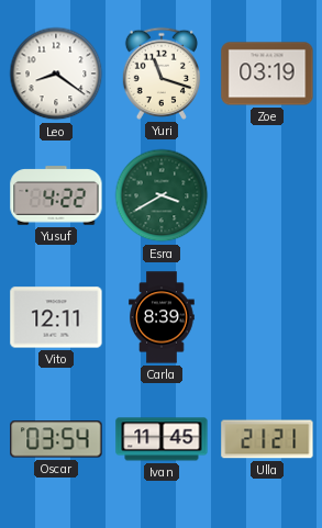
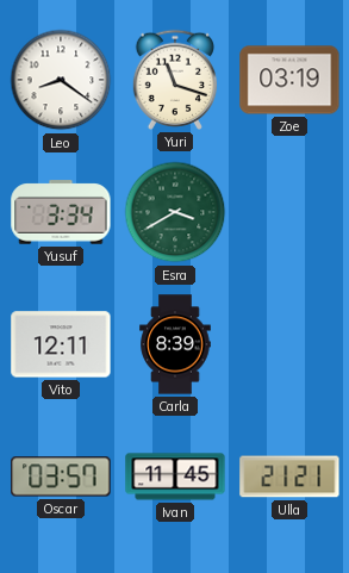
Yusuf: 4:22 -> 3:34
Oscar: 03:54 -> 03:57
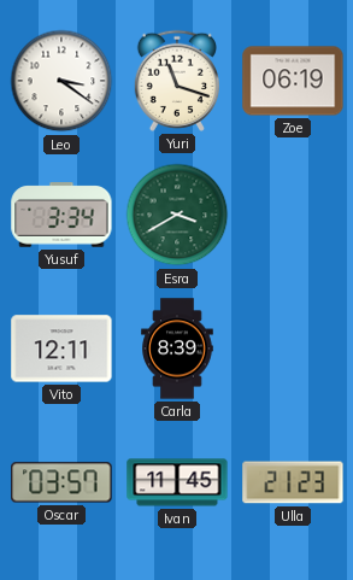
Leo: 8:21 -> 3:21
Zoe: 03:19 -> 06:19
Ulla: 21:21 -> 21:23
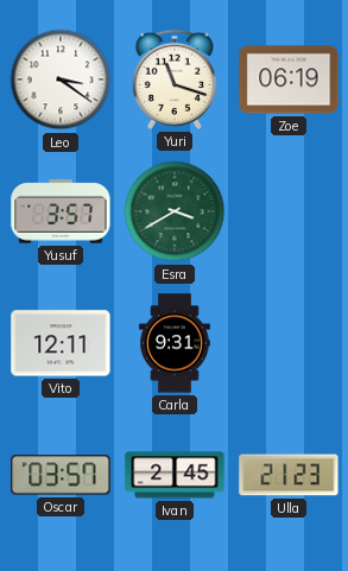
Yusuf: 3:34 -> 3:57
Carla: 8:39 -> 9:31
Ivan: 11:45 -> 2:45
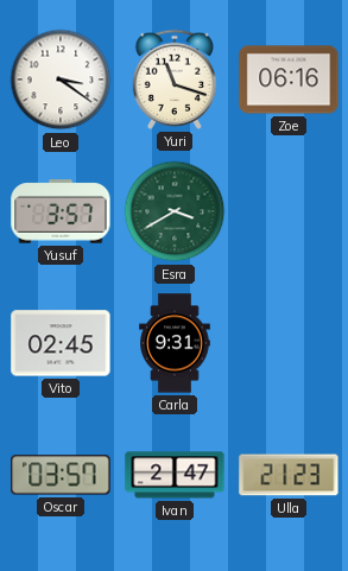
Zoe: 06:19 -> 06:16
Vito: 12:11 -> 02:45
Ivan: 2:45 -> 2:47
